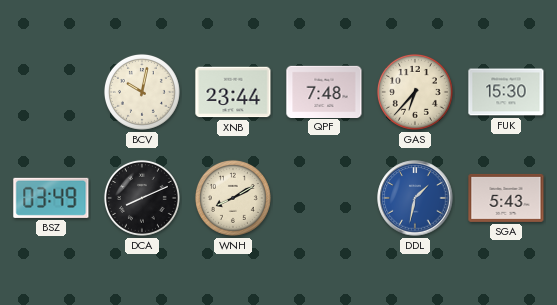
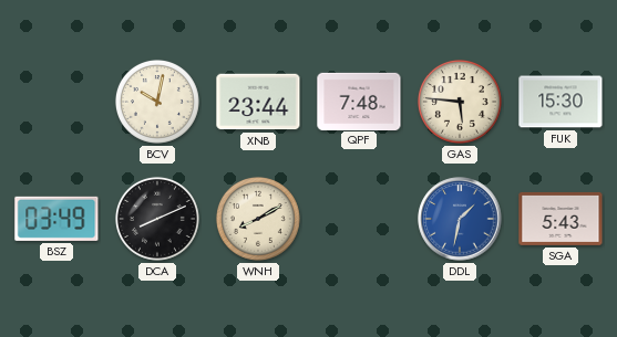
GAS: 6:37 -> 5:46
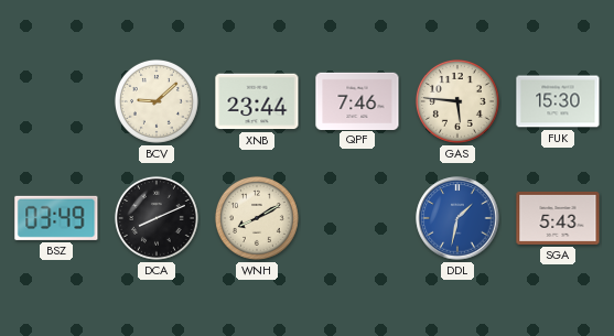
BCV: 10:02 -> 9:08
QPF: 7:48 -> 7:46
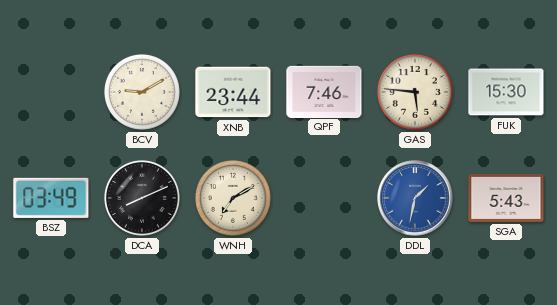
BCV: 9:08 -> 9:10
WNH: 8:10 -> 7:10
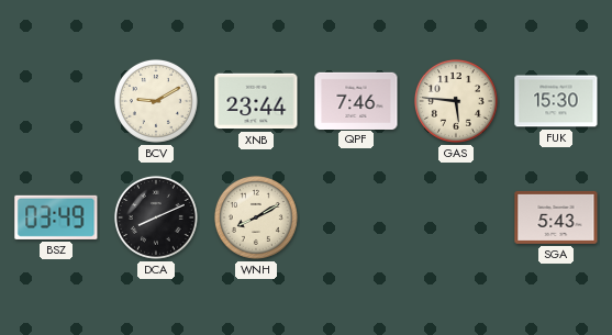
WNH: 7:10 -> 8:10
DDL: 1:32 -> none
